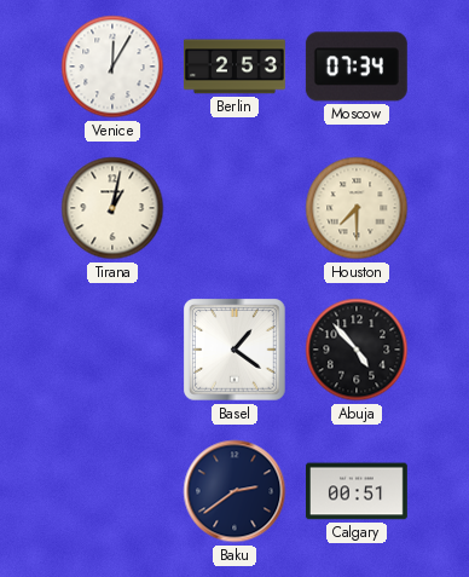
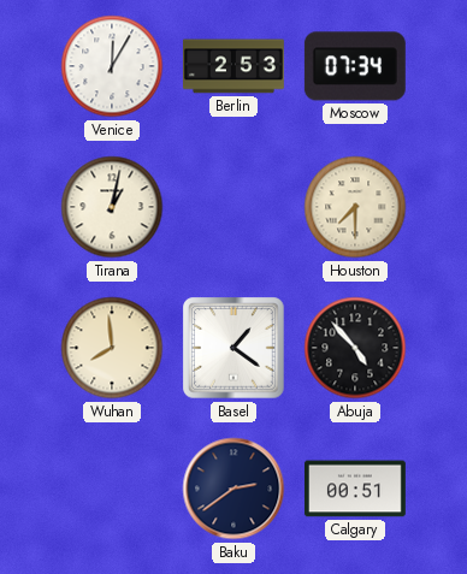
Wuhan: none -> 7:59
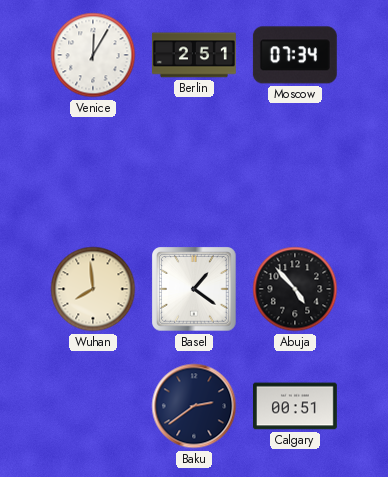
Berlin: 2:53 -> 2:51
Tirana: 1:02 -> none
Houston: 7:30 -> none
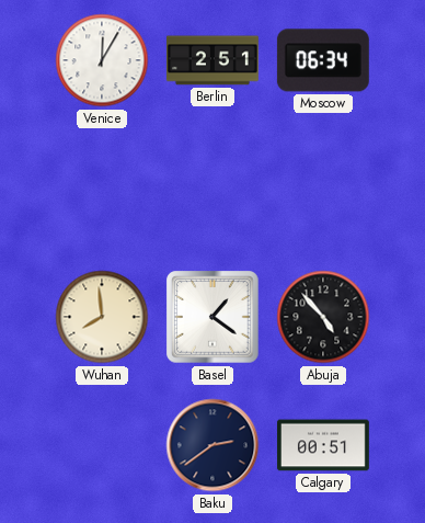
Moscow: 07:34 -> 06:34
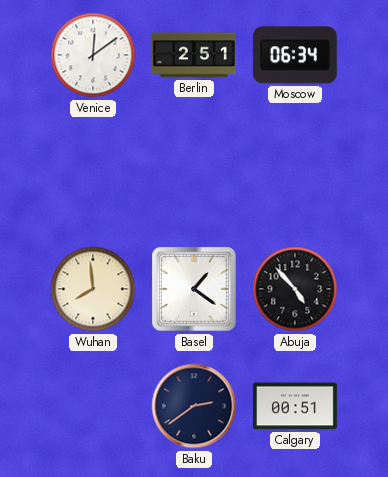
Venice: 12:05 -> 12:09
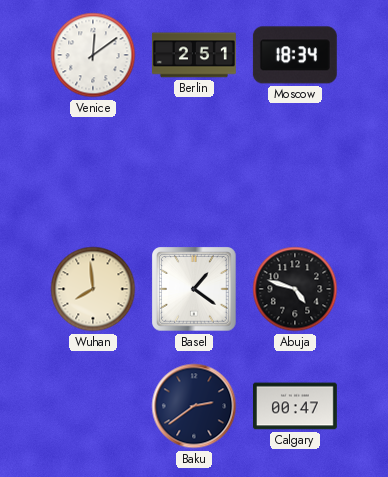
Moscow: 06:34 -> 18:34
Abuja: 4:53 -> 4:48
Calgary: 00:51 -> 00:47
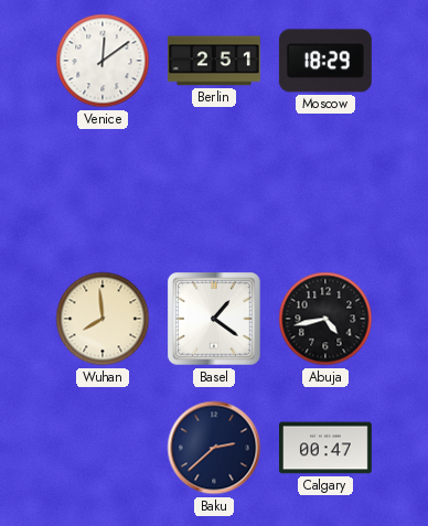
Moscow: 18:34 -> 18:29
Abuja: 4:48 -> 4:43
Baku: 2:39 -> 2:38
